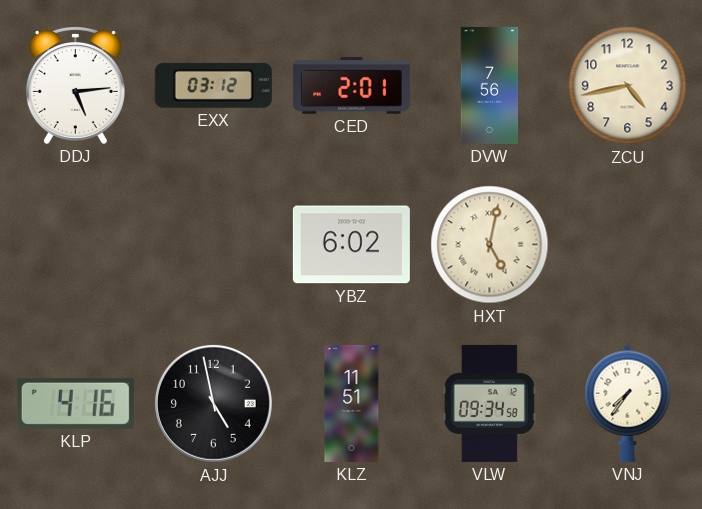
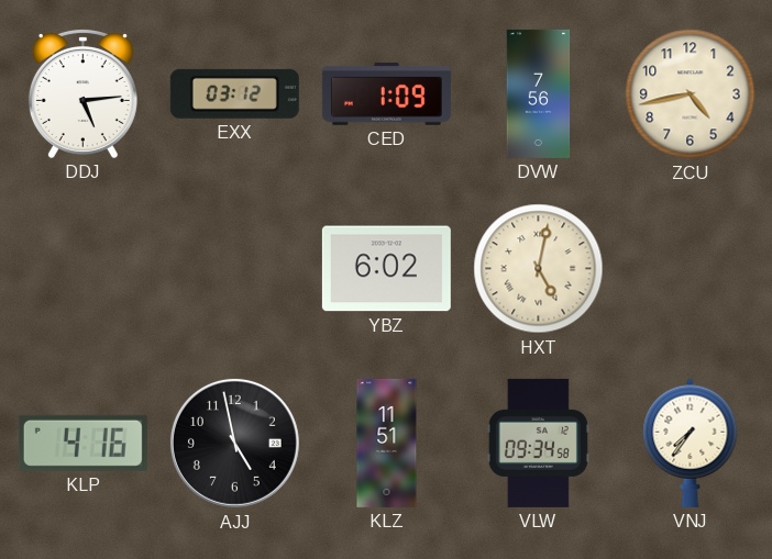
CED: 2:01 -> 1:09
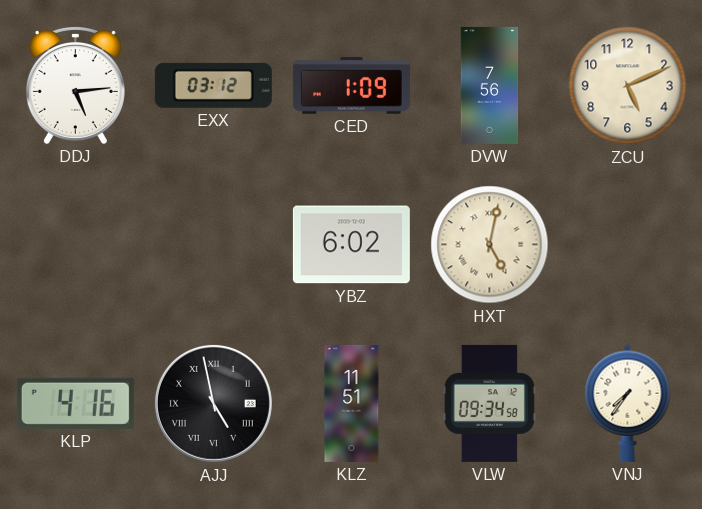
ZCU: 4:43 -> 5:11
AJJ numerals: Arabic -> Roman
